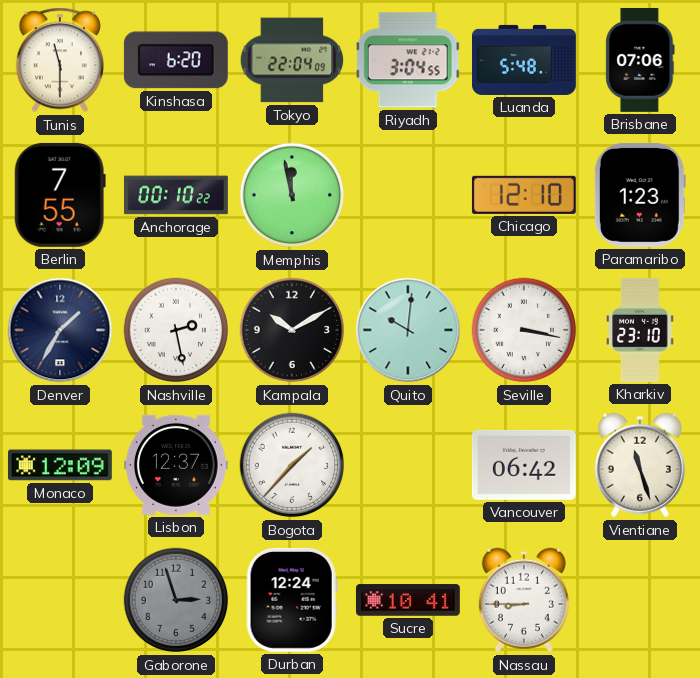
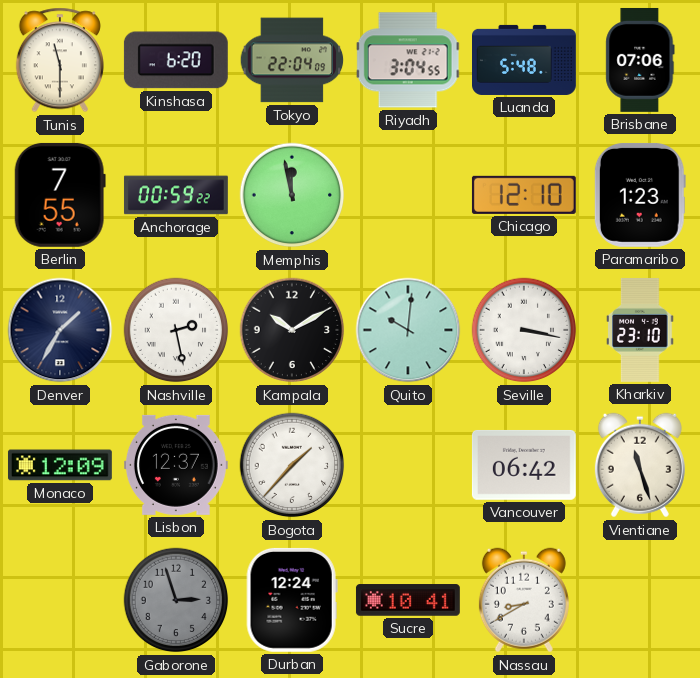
Anchorage: 00:10 -> 00:59
Nassau: 8:45 -> 8:40
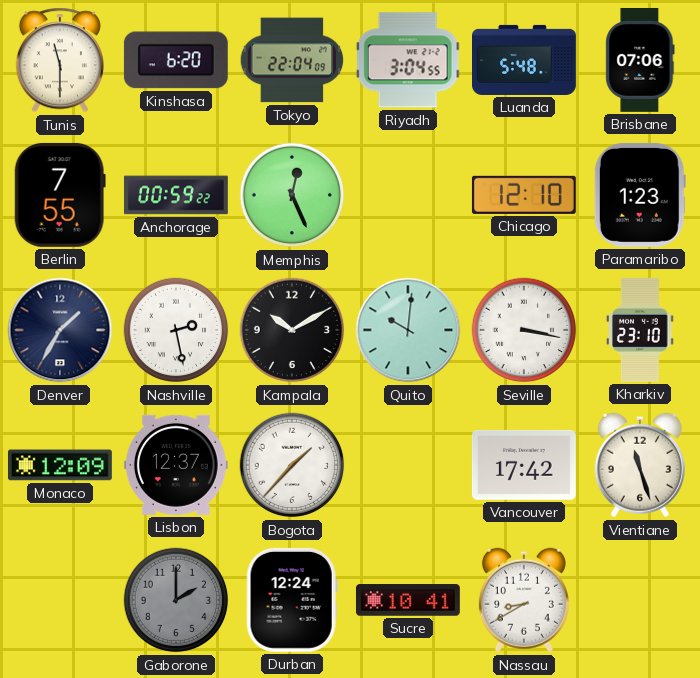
Memphis: 11:58 -> 12:26
Vancouver: 06:42 -> 17:42
Gaborone: 2:57 -> 2:00
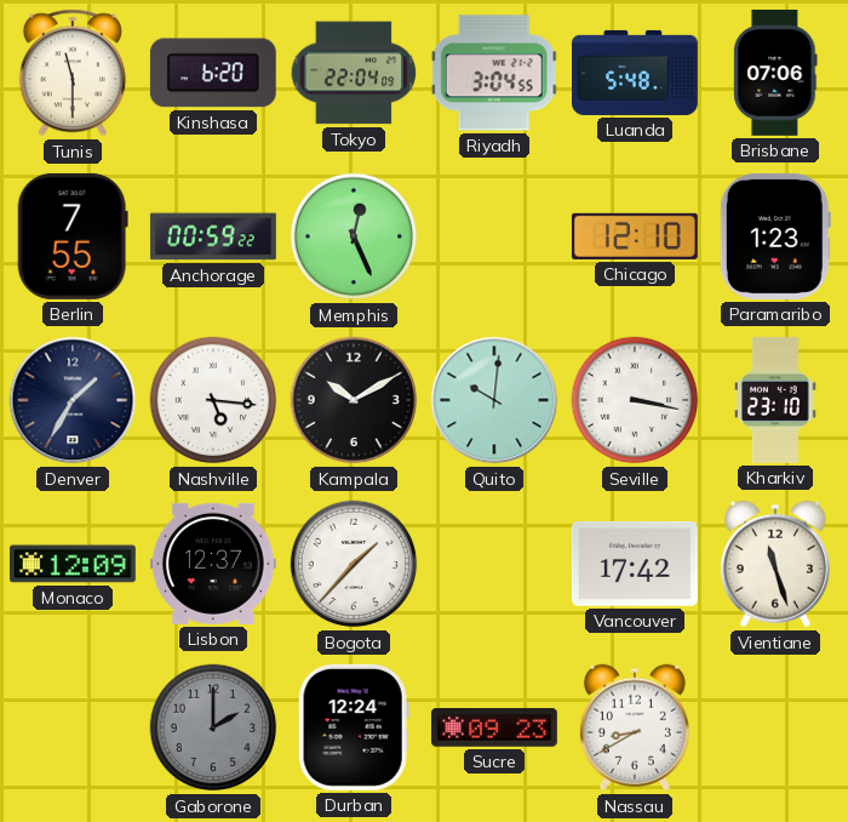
Nashville: 2:28 -> 5:16
Sucre: 10:41 -> 09:23
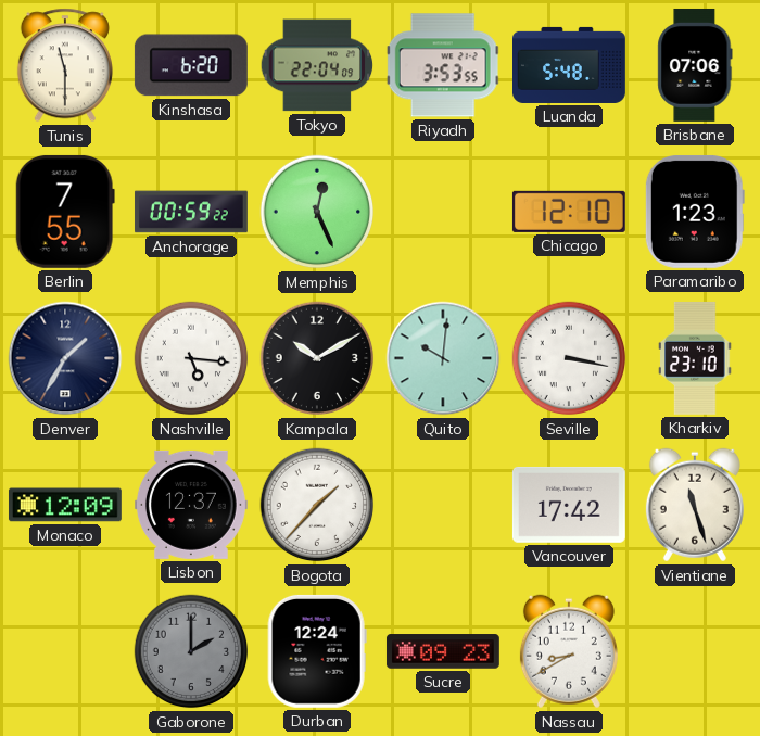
Riyadh: 3:04 -> 3:53
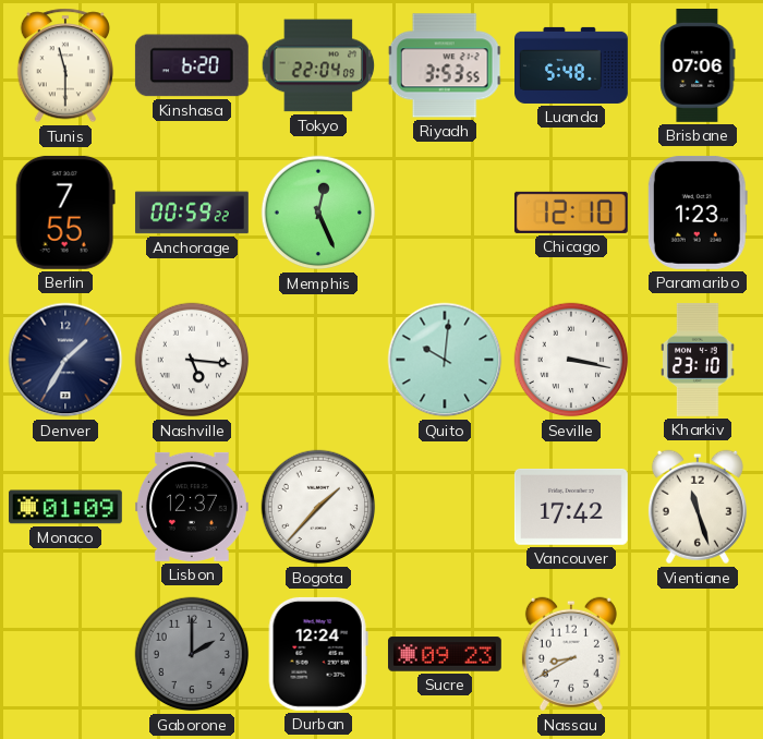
Kampala: 10:10 -> none
Monaco: 12:09 -> 01:09
